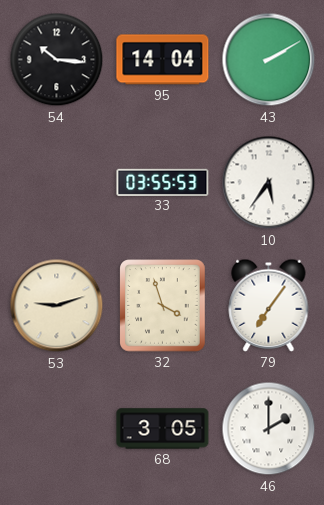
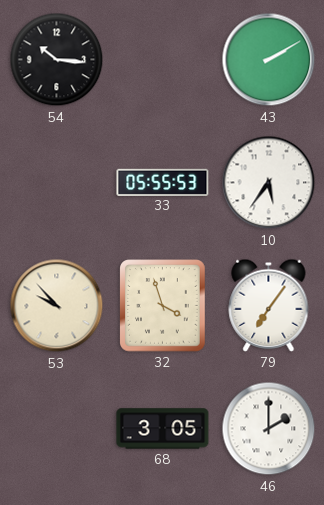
95: 14:04 -> none
33: 03:55 -> 05:55
53: 9:12 -> 9:53
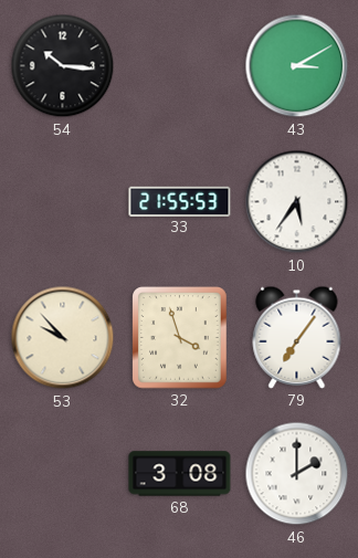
43: 2:10 -> 3:10
33: 05:55 -> 21:55
68: 3:05 -> 3:08
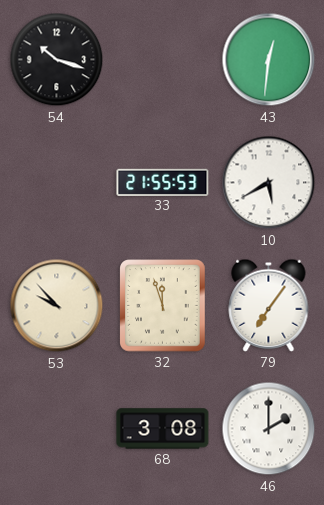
54: 10:16 -> 10:18
43: 3:10 -> 12:31
10: 5:36 -> 5:40
32: 3:57 -> 11:57
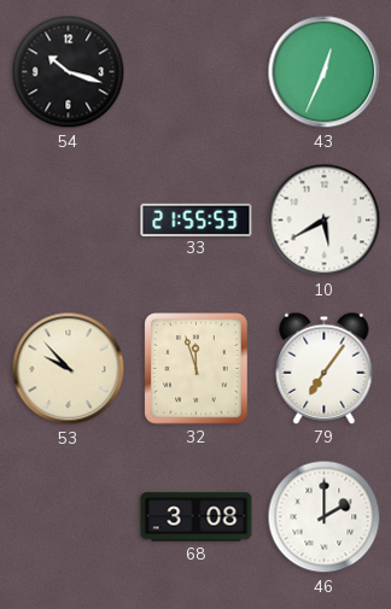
43: 12:31 -> 12:34
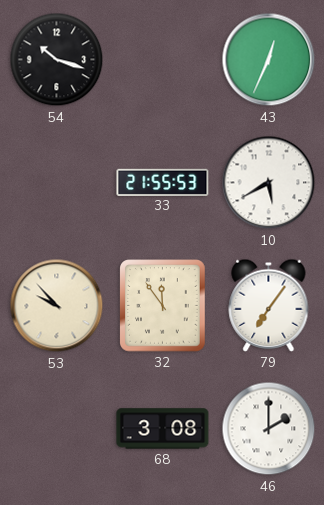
32: 11:57 -> 11:54
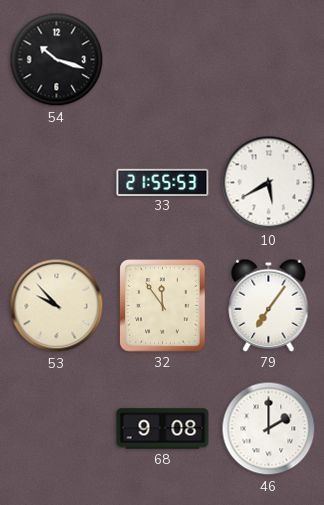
43: 12:34 -> none
68: 3:08 -> 9:08
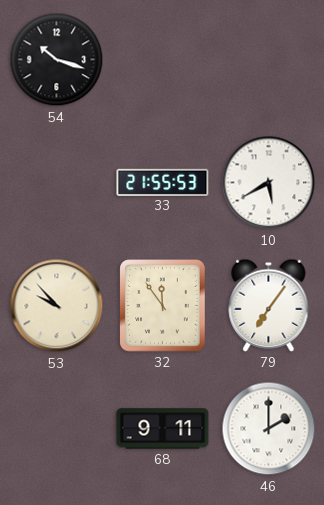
68: 9:08 -> 9:11
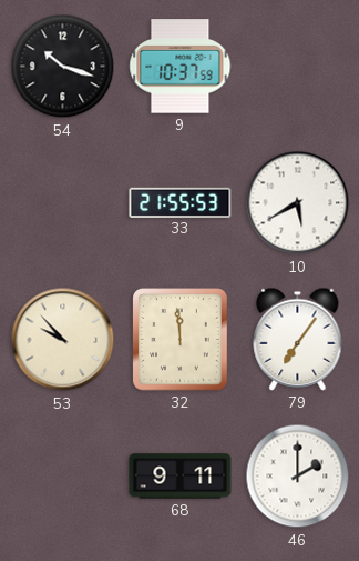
9: none -> 10:37
32: 11:54 -> 11:59
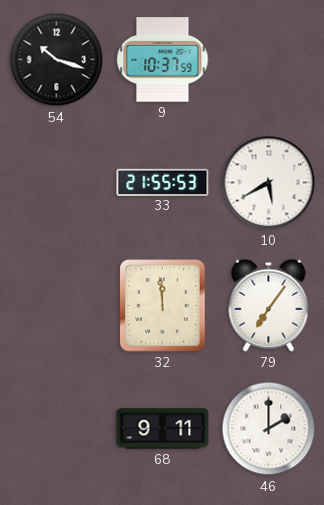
53: 9:53 -> none
